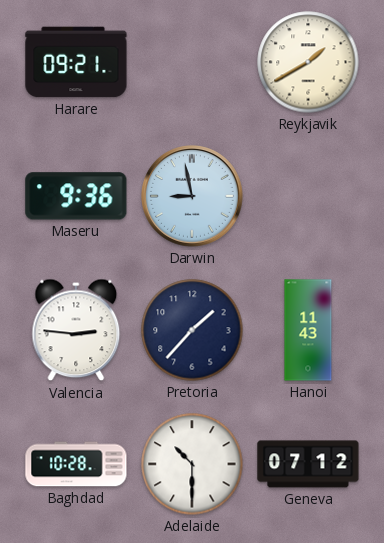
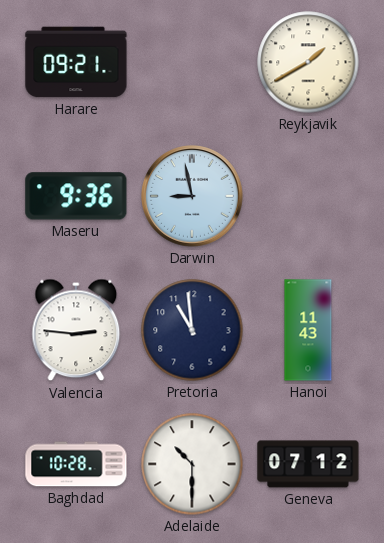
Pretoria: 1:37 -> 10:59
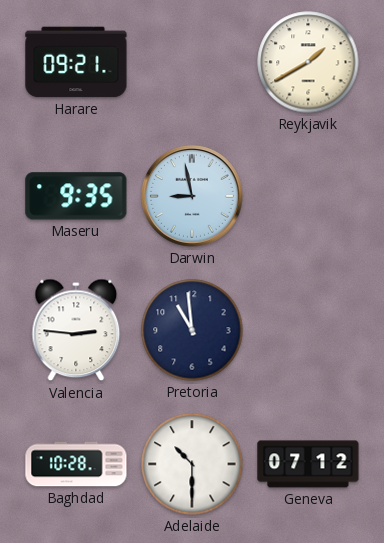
Maseru: 9:36 -> 9:35
Hanoi: 11:43 -> none
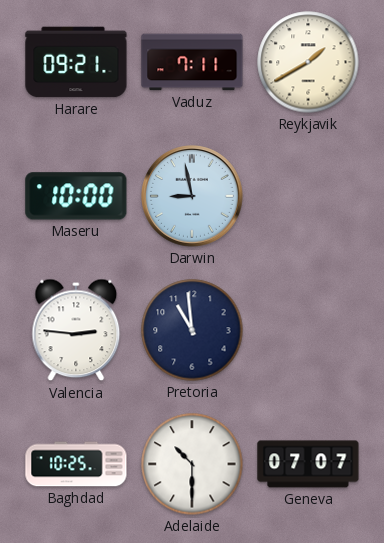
Vaduz: none -> 7:11
Maseru: 9:35 -> 10:00
Baghdad: 10:28 -> 10:25
Geneva: 07:12 -> 07:07
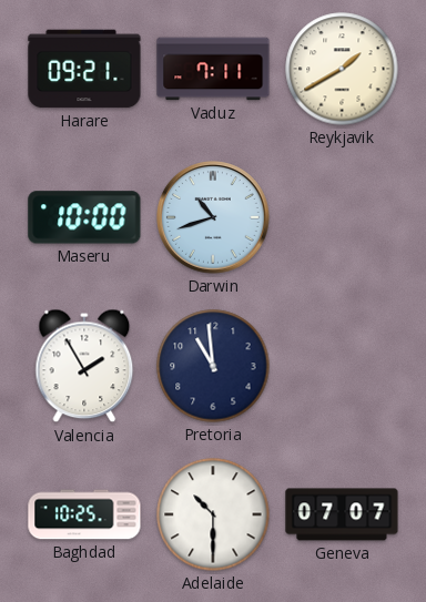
Darwin: 8:58 -> 10:42
Valencia: 2:46 -> 1:55
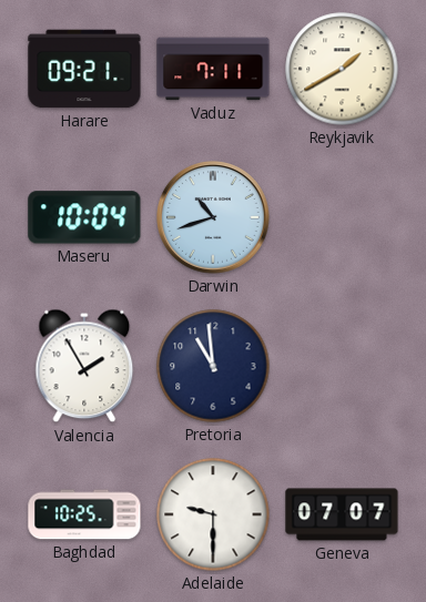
Maseru: 10:00 -> 10:04
Adelaide: 10:30 -> 9:30
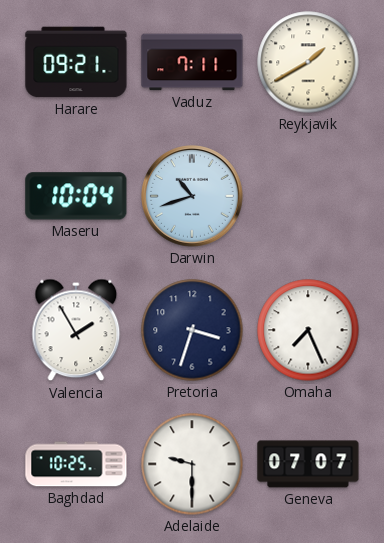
Pretoria: 10:59 -> 3:33
Omaha: none -> 7:26
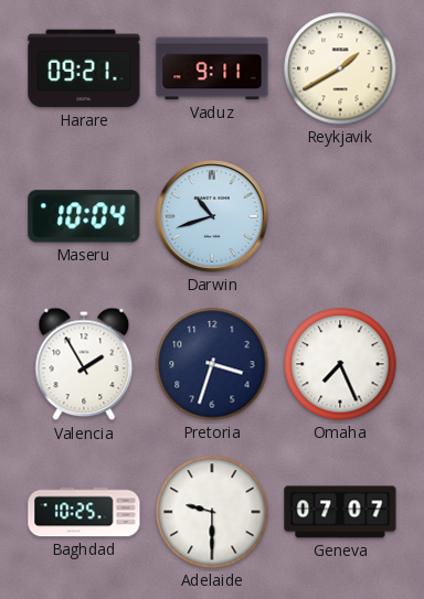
Vaduz: 7:11 -> 9:11
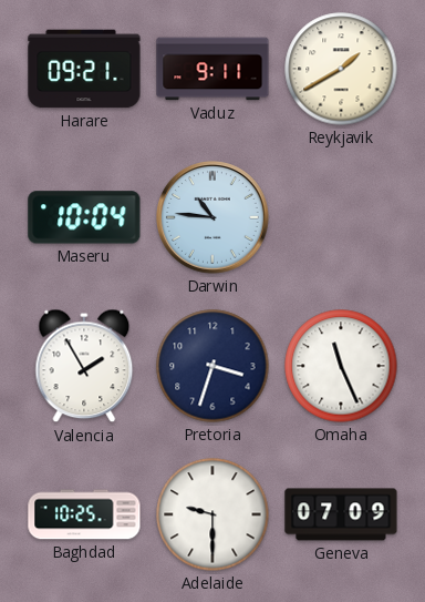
Darwin: 10:42 -> 10:46
Omaha: 7:26 -> 11:26
Geneva: 07:07 -> 07:09
